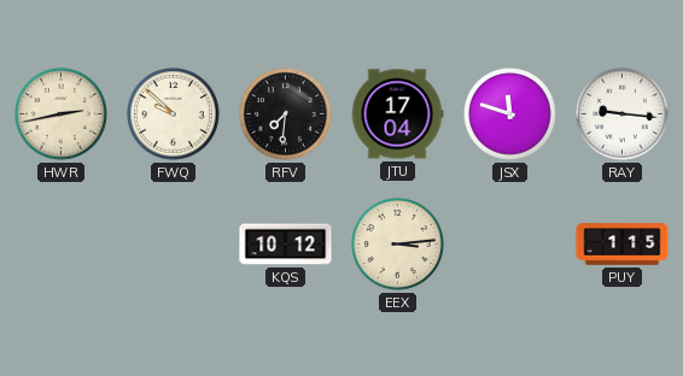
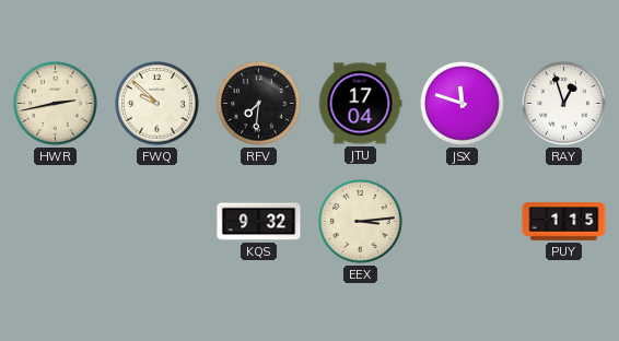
RAY: 9:16 -> 12:57
KQS: 10:12 -> 9:32
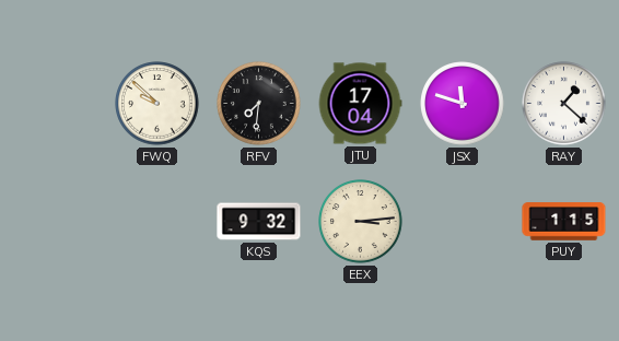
HWR: 2:43 -> none
RAY: 12:57 -> 1:22
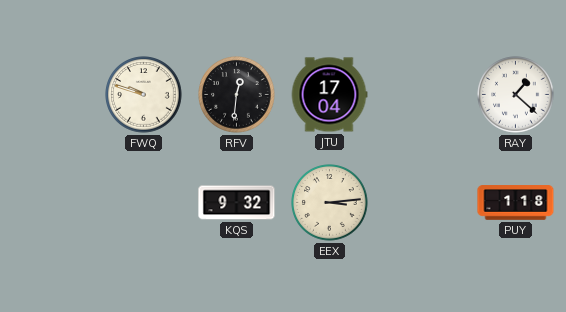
FWQ: 9:52 -> 9:48
RFV: 7:31 -> 12:31
JSX: 11:48 -> none
PUY: 1:15 -> 1:18
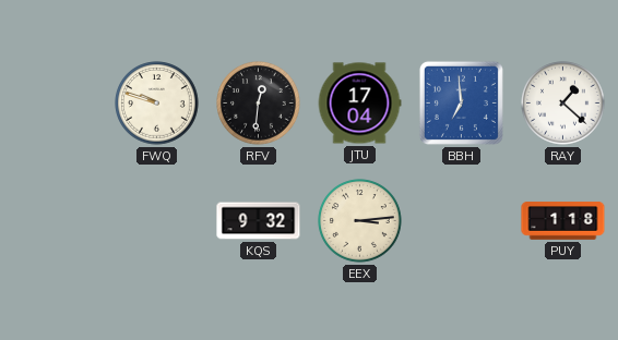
BBH: none -> 6:59
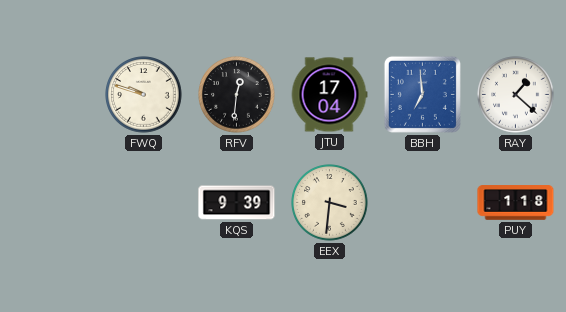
KQS: 9:32 -> 9:39
EEX: 3:14 -> 3:31
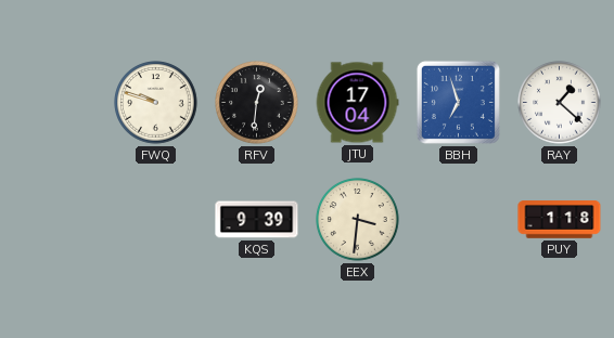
BBH: 6:59 -> 6:57
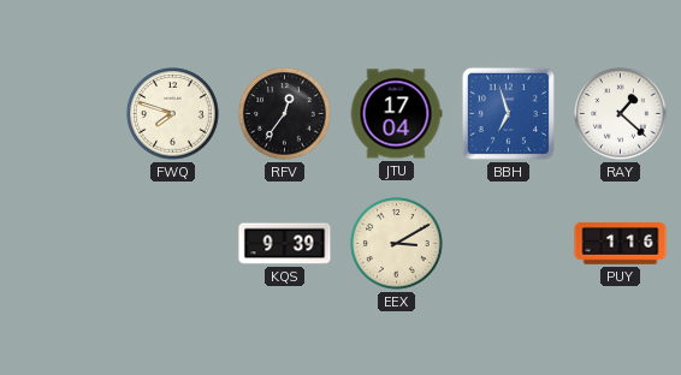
FWQ: 9:48 -> 7:48
RFV: 12:31 -> 12:36
EEX: 3:31 -> 3:10
PUY: 1:18 -> 1:16
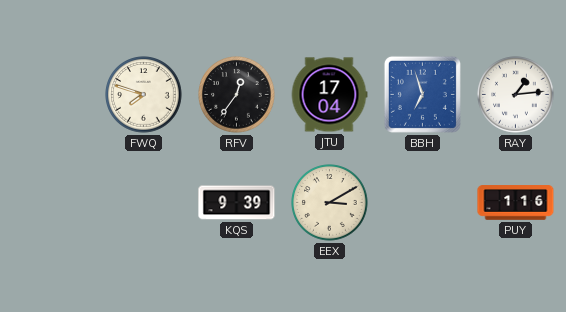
RAY: 1:22 -> 1:14
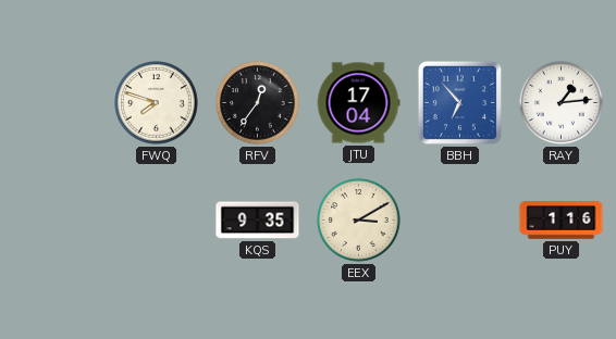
BBH: 6:57 -> 6:53
KQS: 9:39 -> 9:35
